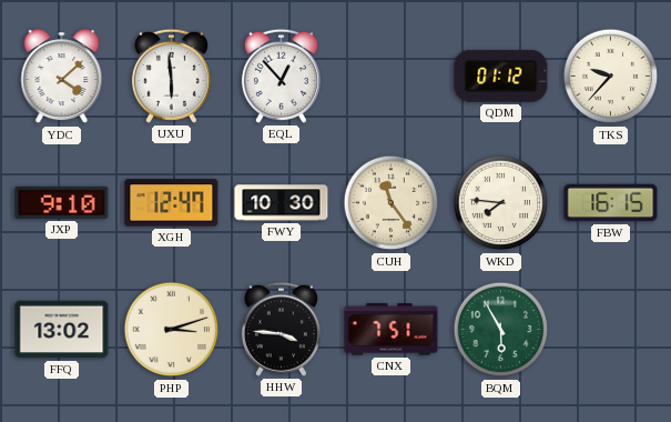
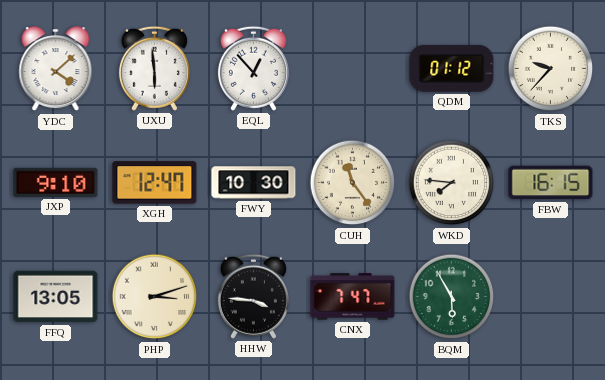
FFQ: 13:02 -> 13:05
CNX: 7:51 -> 7:47
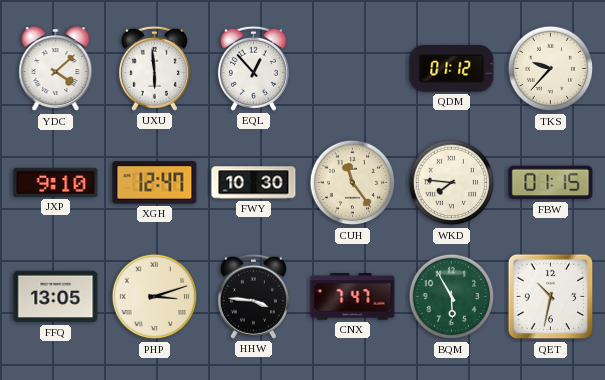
FBW: 16:15 -> 01:15
QET: none -> 10:32
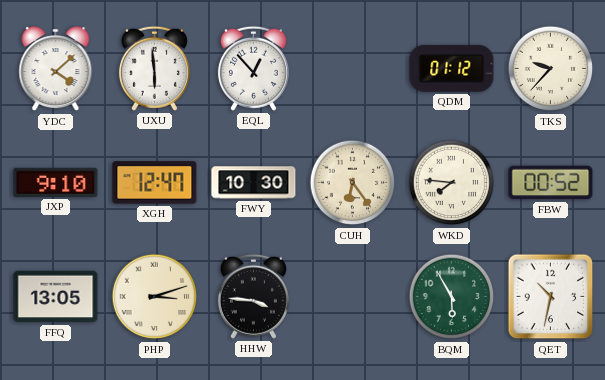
CUH: 11:24 -> 6:24
FBW: 01:15 -> 00:52
CNX: 7:47 -> none
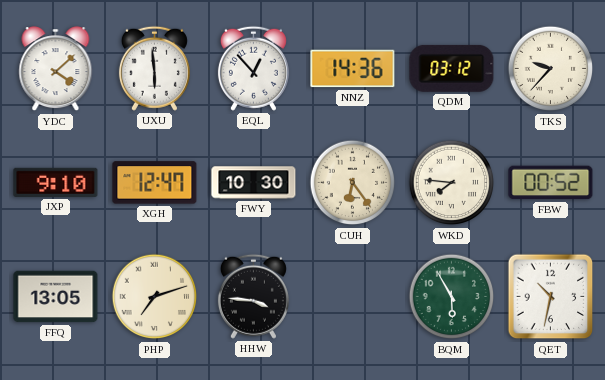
NNZ: none -> 14:36
QDM: 01:12 -> 03:12
PHP: 3:12 -> 7:12
